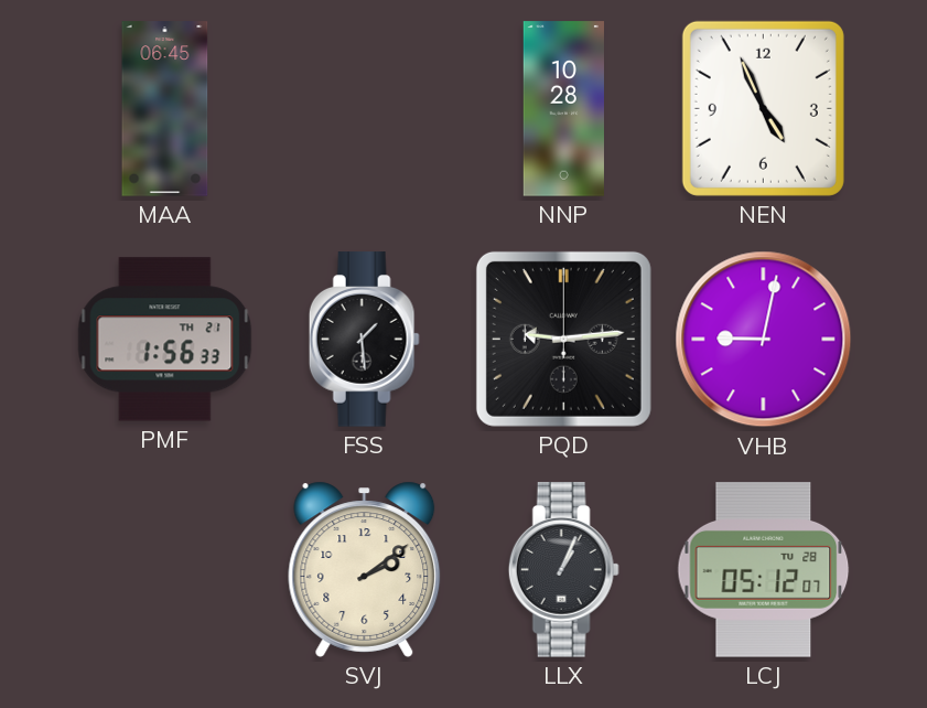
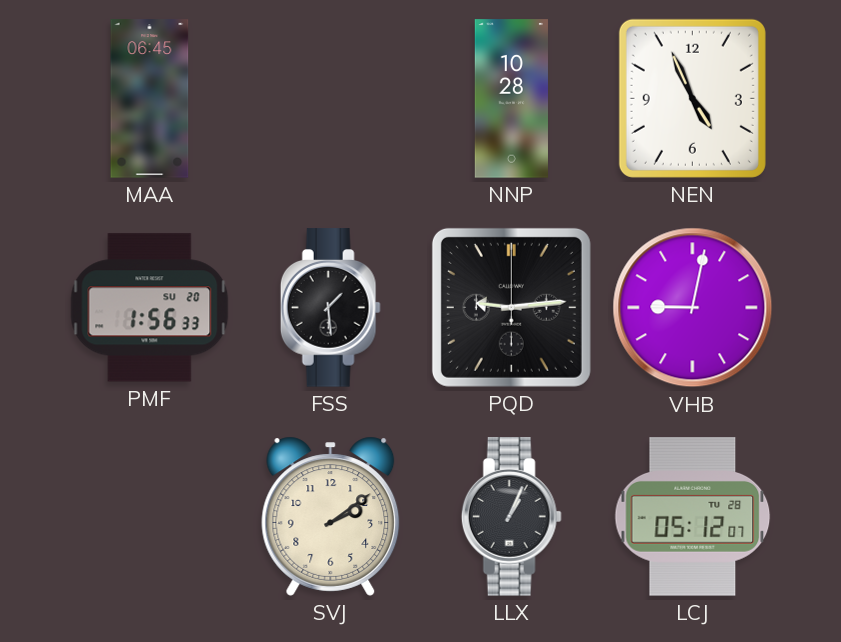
PMF date: TH 21 -> SU 20
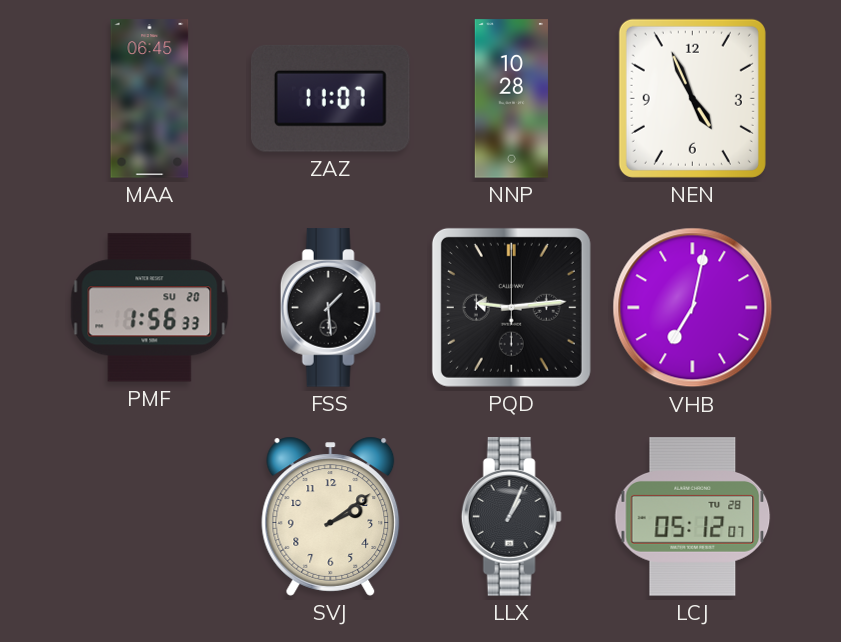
ZAZ: none -> 11:07
VHB: 9:02 -> 7:02
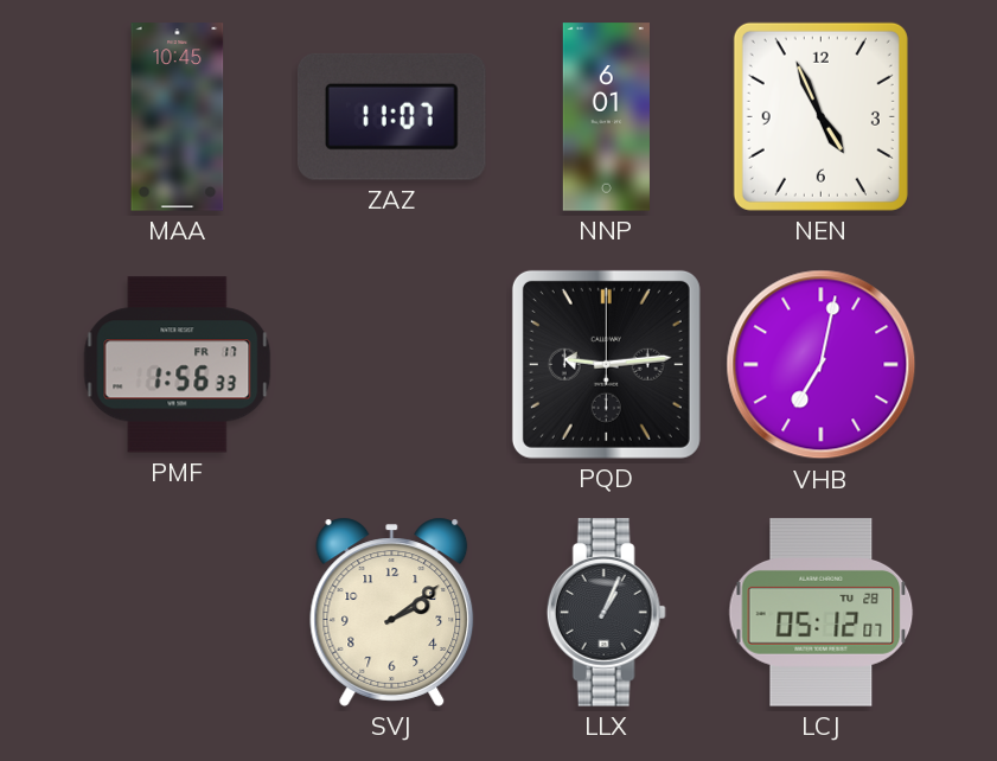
MAA: 06:45 -> 10:45
NNP: 10:28 -> 6:01
PMF date: SU 20 -> FR 17
FSS: 1:29 -> none
